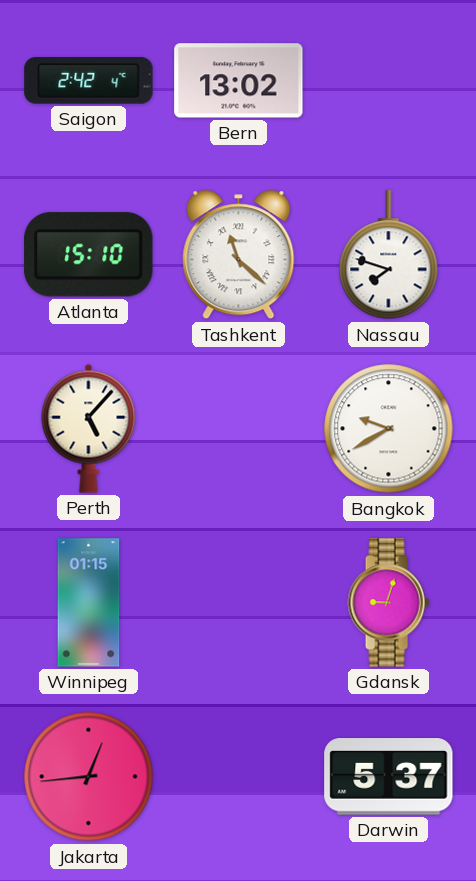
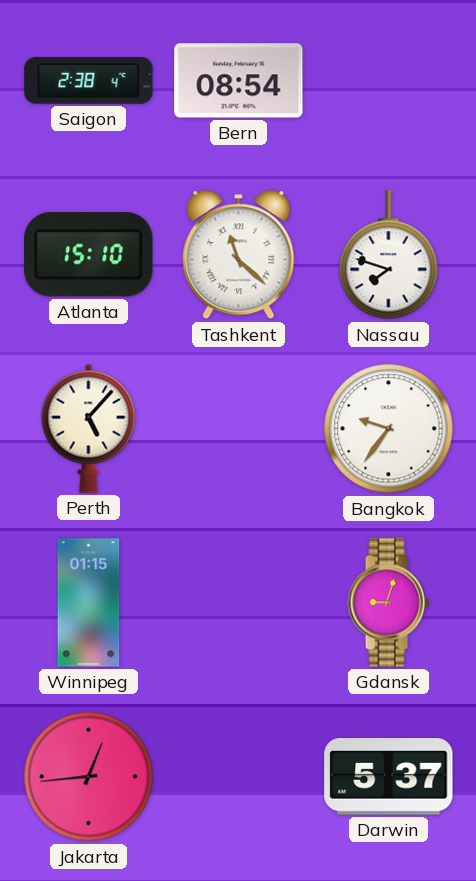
Saigon: 2:42 -> 2:38
Bern: 13:02 -> 08:54
Bangkok: 9:40 -> 9:36
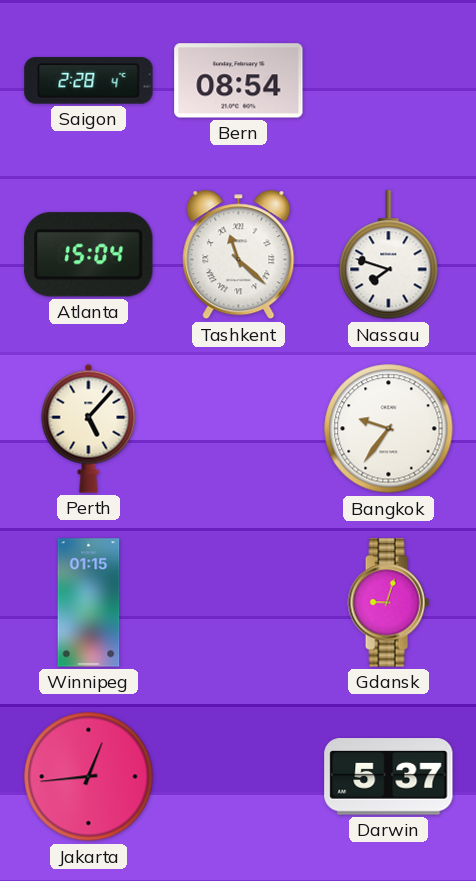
Saigon: 2:38 -> 2:28
Atlanta: 15:10 -> 15:04
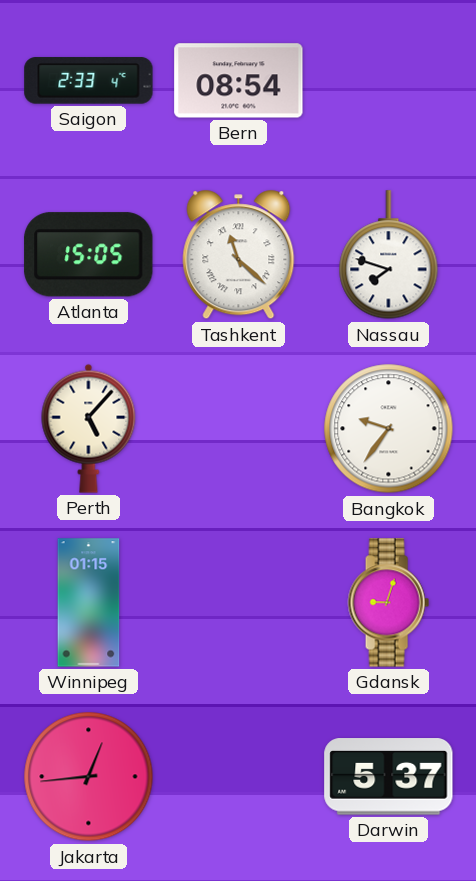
Saigon: 2:28 -> 2:33
Atlanta: 15:04 -> 15:05
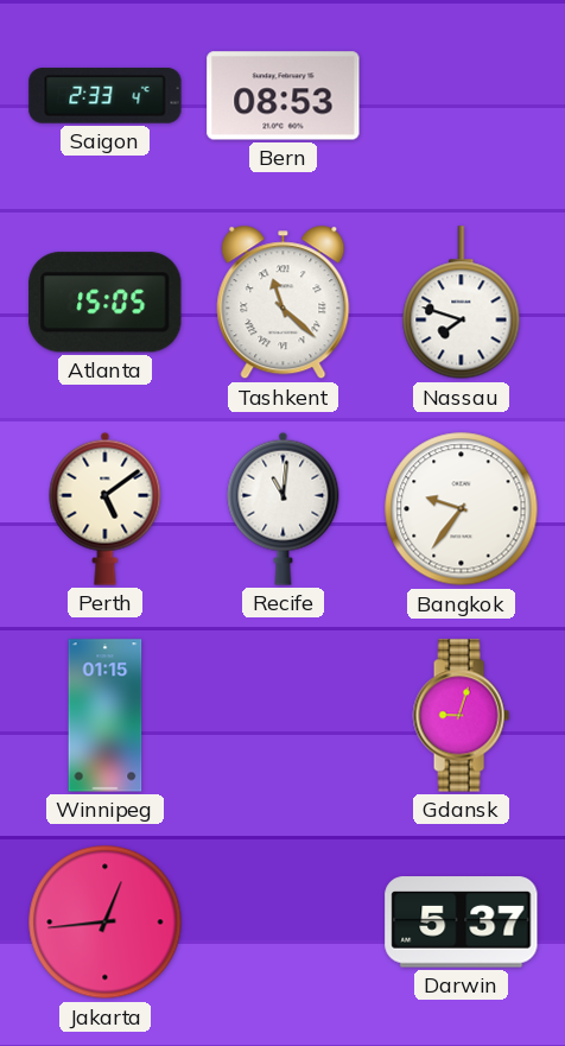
Bern: 08:54 -> 08:53
Perth: 5:07 -> 5:09
Recife: none -> 11:01
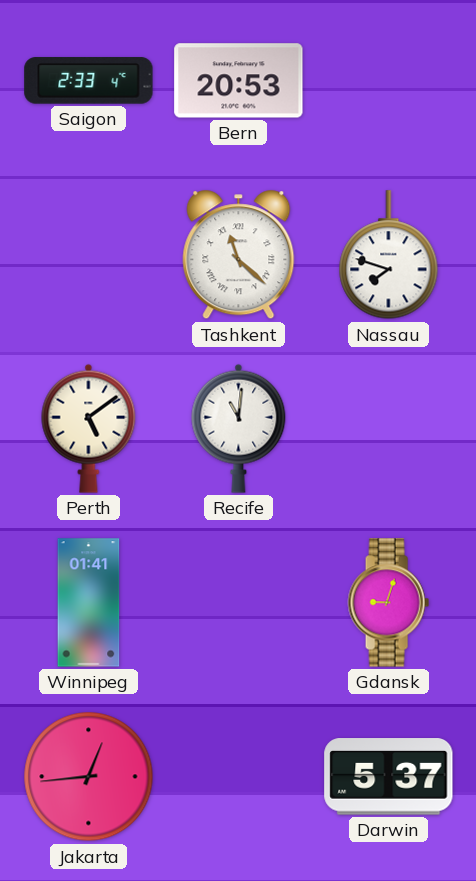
Bern: 08:53 -> 20:53
Atlanta: 15:05 -> none
Bangkok: 9:36 -> none
Winnipeg: 01:15 -> 01:41
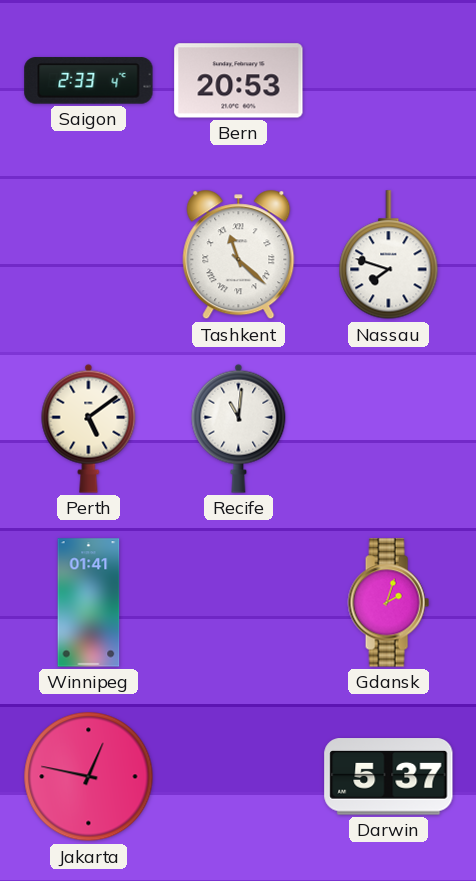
Gdansk: 9:03 -> 2:03
Jakarta: 12:44 -> 12:47
